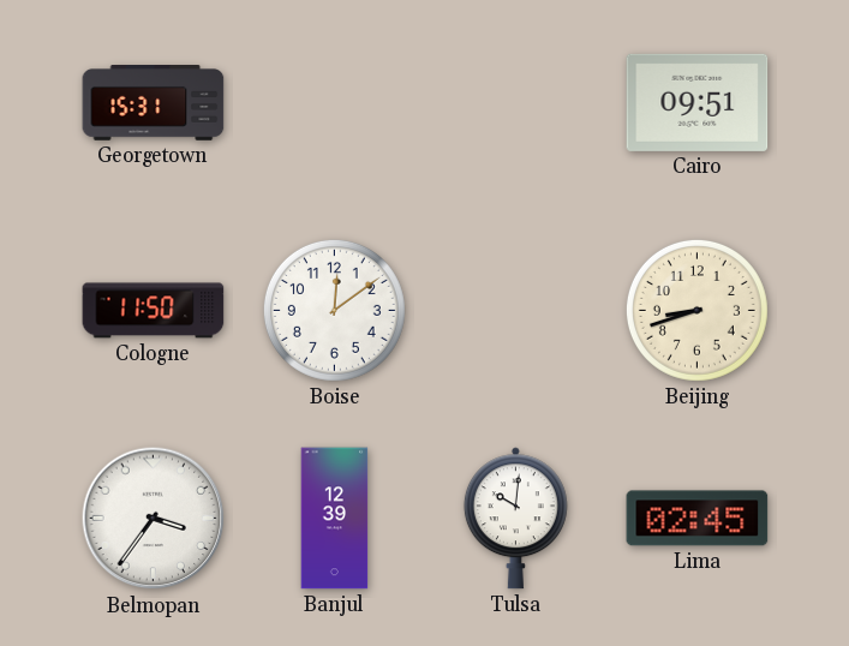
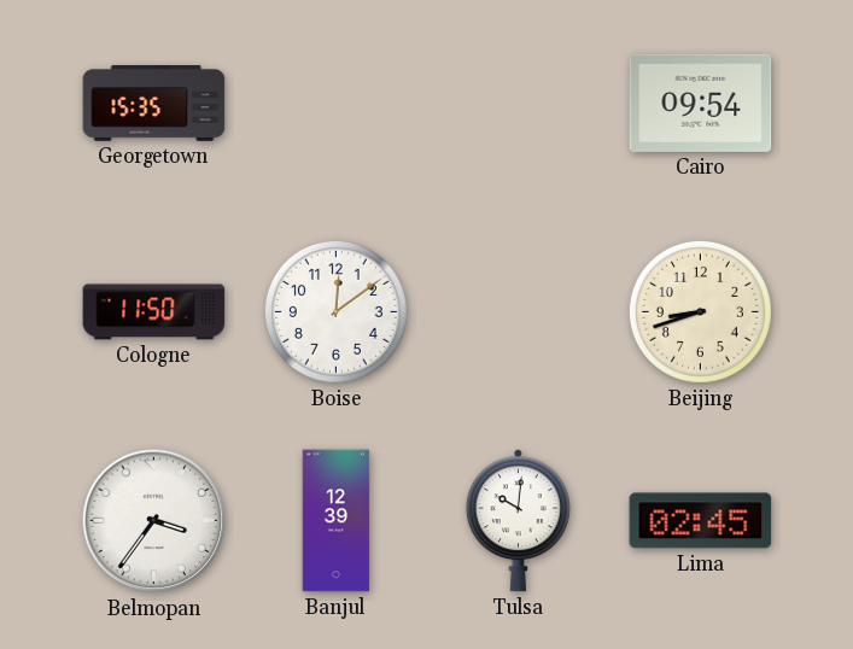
Georgetown: 15:31 -> 15:35
Cairo: 09:51 -> 09:54
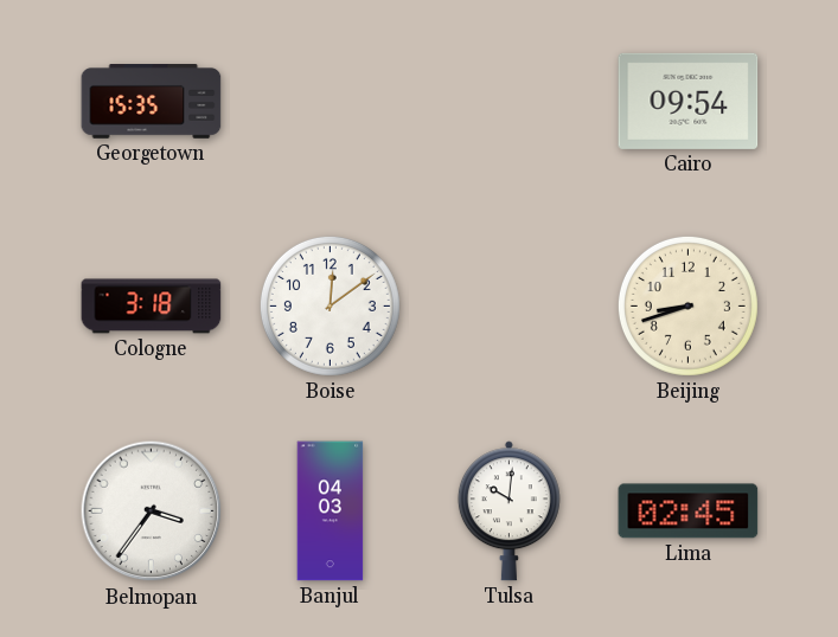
Cologne: 11:50 -> 3:18
Banjul: 12:39 -> 04:03
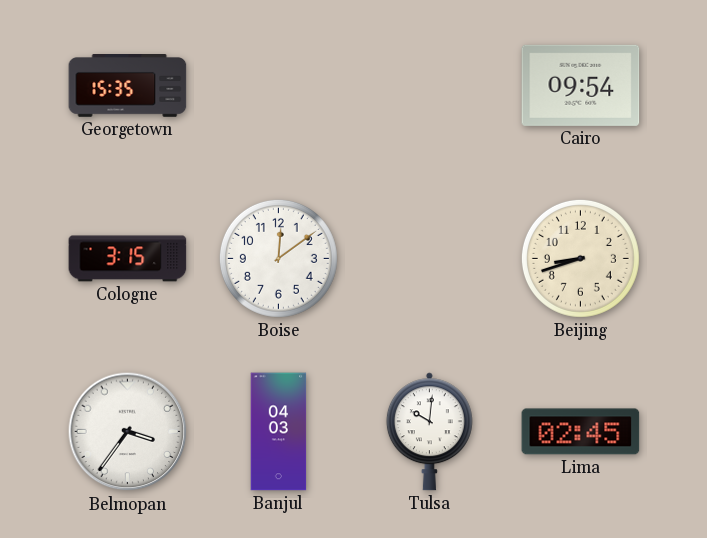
Cologne: 3:18 -> 3:15
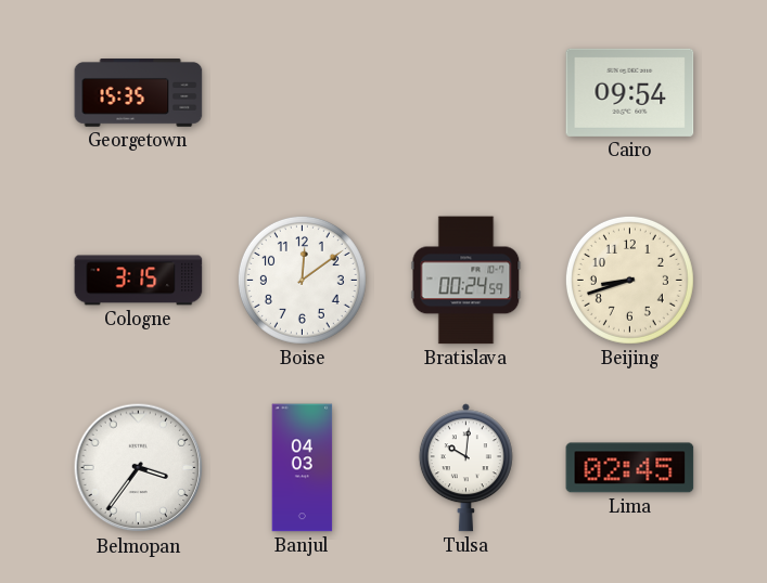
Bratislava: none -> 00:24
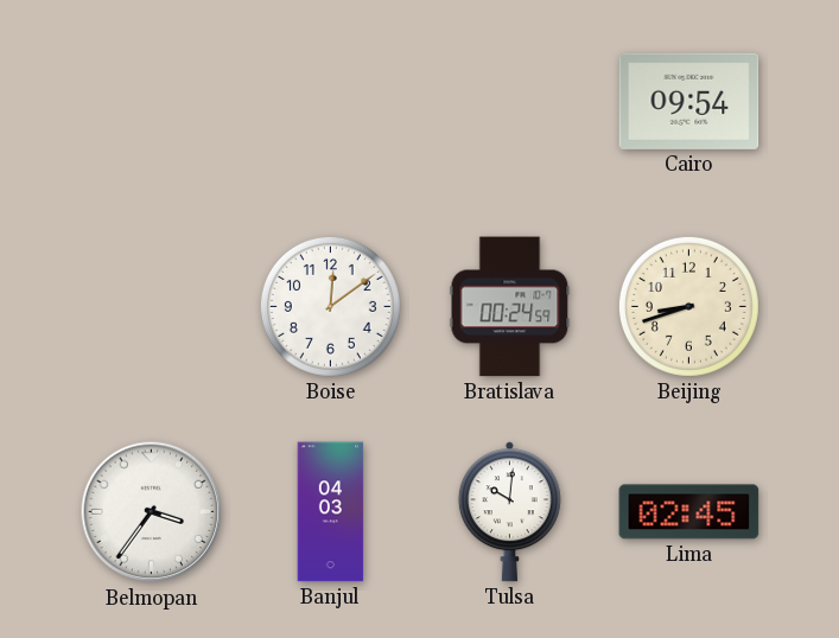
Georgetown: 15:35 -> none
Cologne: 3:15 -> none
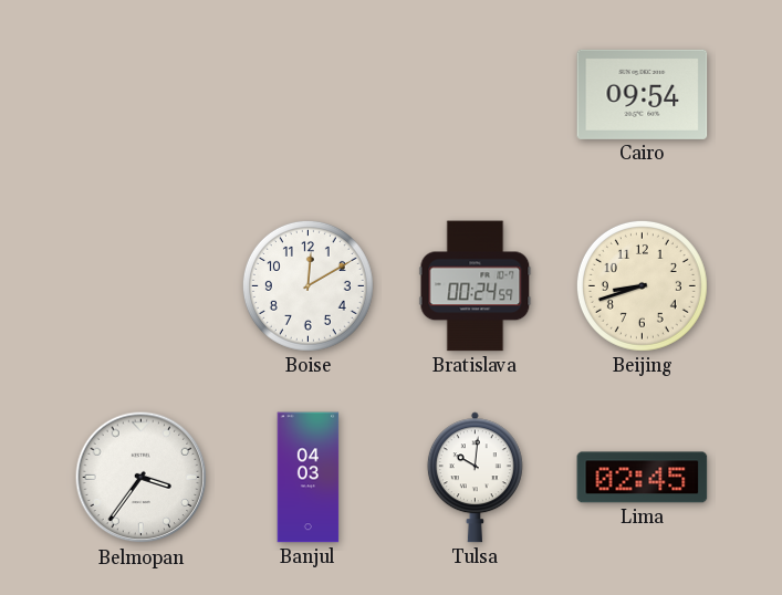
Boise: 12:09 -> 12:10
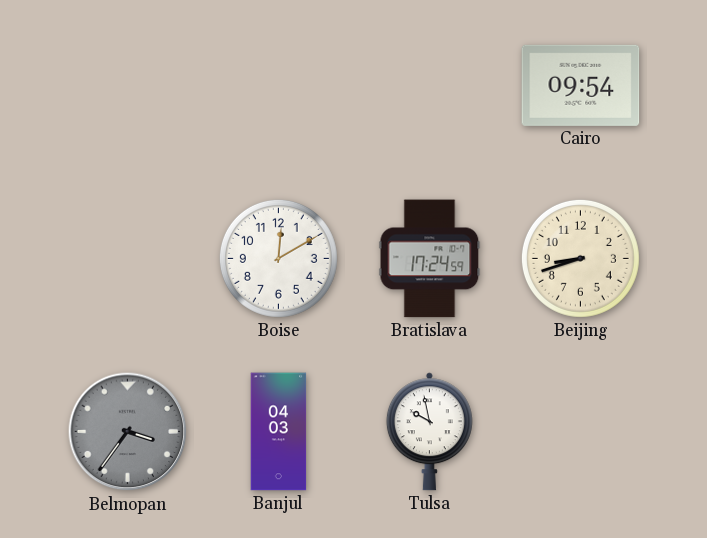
Bratislava: 00:24 -> 17:24
Belmopan dial: white -> grey
Tulsa: 10:01 -> 9:58
Lima: 02:45 -> none
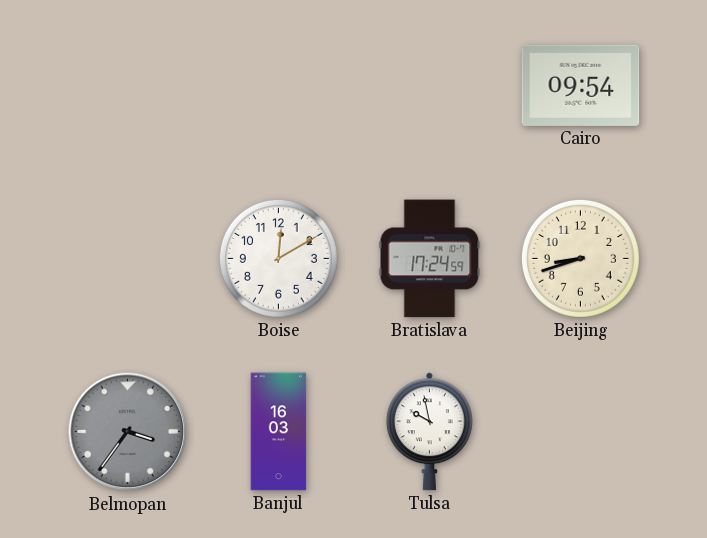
Banjul: 04:03 -> 16:03
